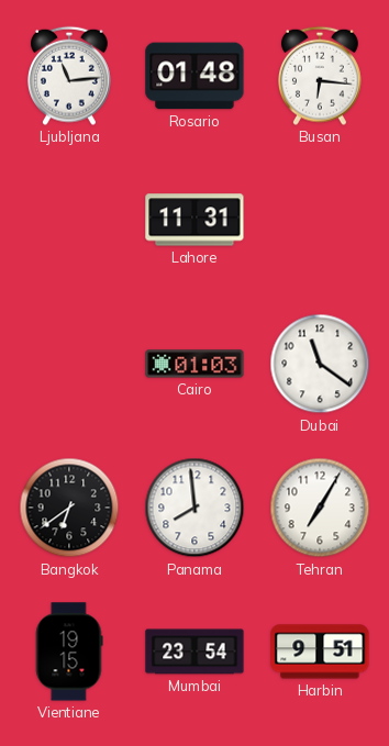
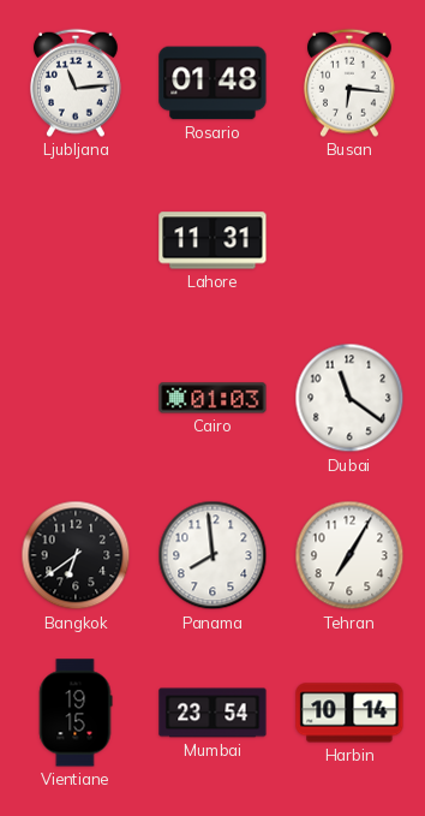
Harbin: 9:51 -> 10:14
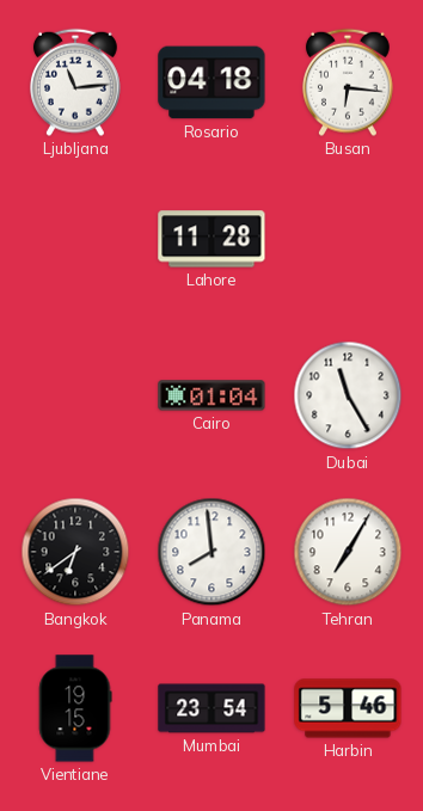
Rosario: 01:48 -> 04:18
Lahore: 11:31 -> 11:28
Cairo: 01:03 -> 01:04
Dubai: 11:21 -> 11:25
Harbin: 10:14 -> 5:46
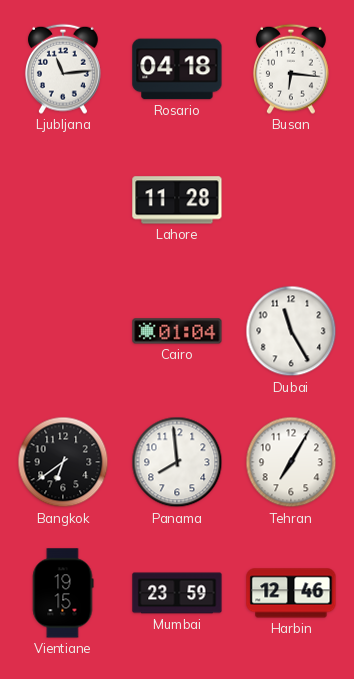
Mumbai: 23:54 -> 23:59
Harbin: 5:46 -> 12:46
